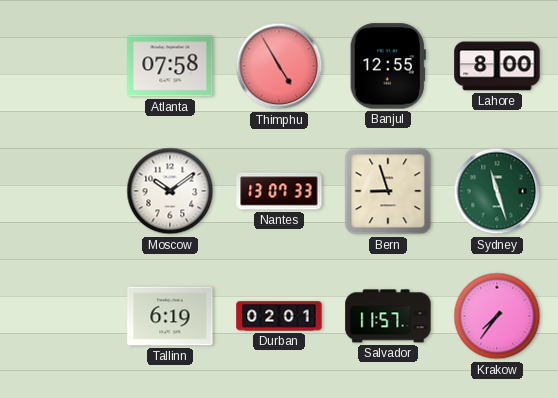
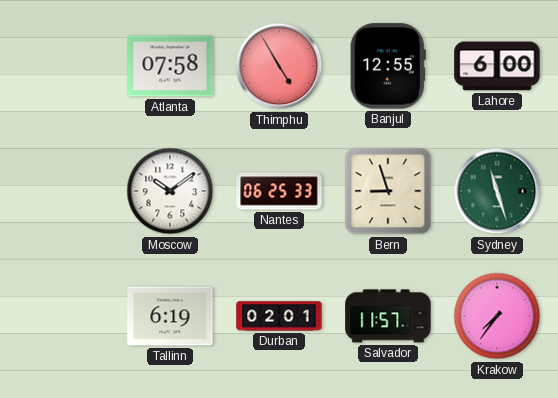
Lahore: 8:00 -> 6:00
Nantes: 13:07 -> 06:25
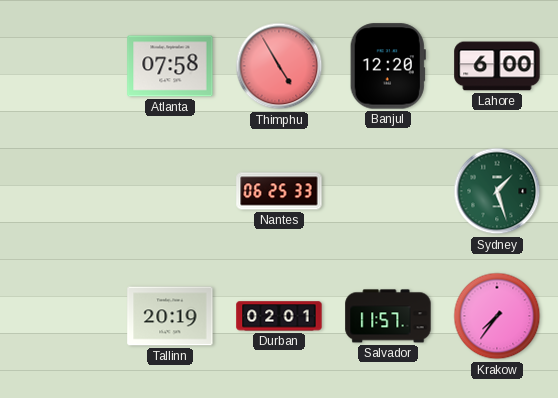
Banjul: 12:55 -> 12:20
Moscow: 10:09 -> none
Bern: 8:57 -> none
Sydney: 11:27 -> 1:27
Tallinn: 6:19 -> 20:19
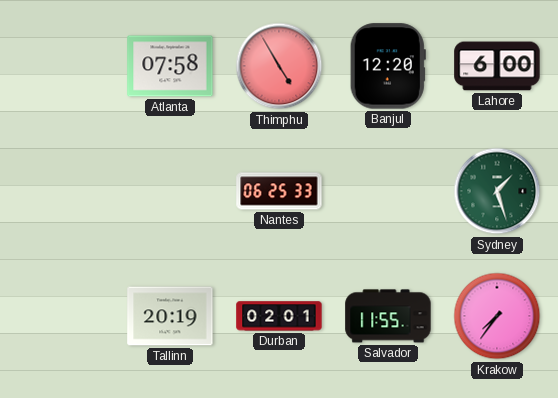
Salvador: 11:57 -> 11:55
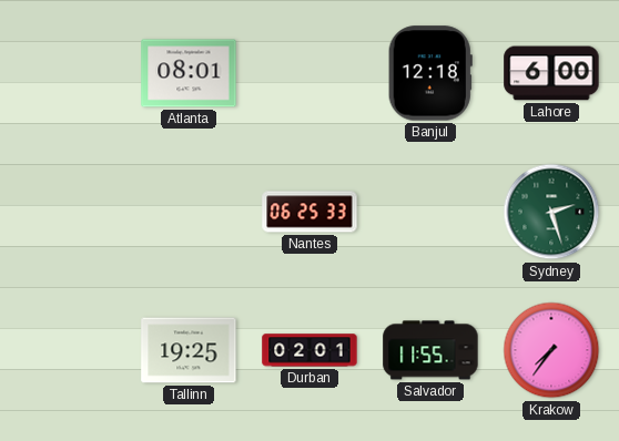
Atlanta: 07:58 -> 08:01
Thimphu: 4:55 -> none
Banjul: 12:20 -> 12:18
Sydney: 1:27 -> 2:27
Tallinn: 20:19 -> 19:25
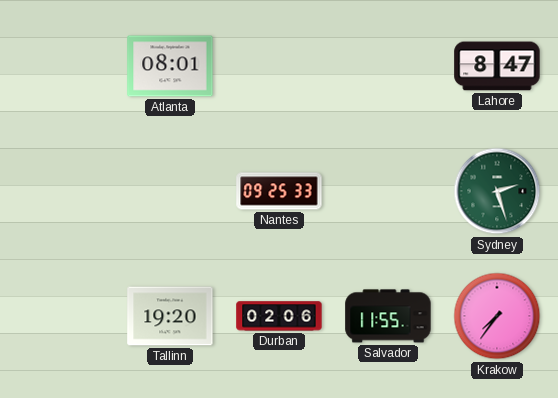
Banjul: 12:18 -> none
Lahore: 6:00 -> 8:47
Nantes: 06:25 -> 09:25
Tallinn: 19:25 -> 19:20
Durban: 02:01 -> 02:06
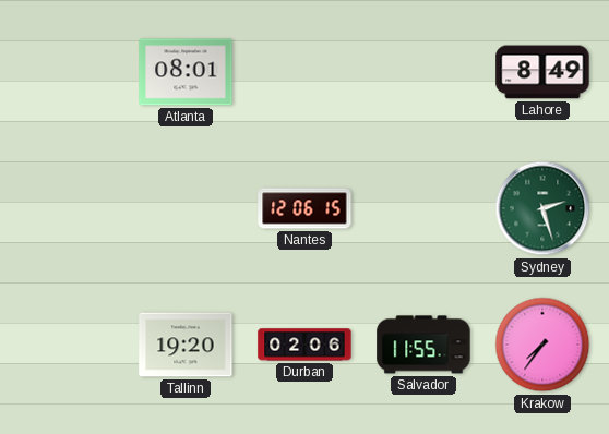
Lahore: 8:47 -> 8:49
Nantes: 09:25 -> 12:06
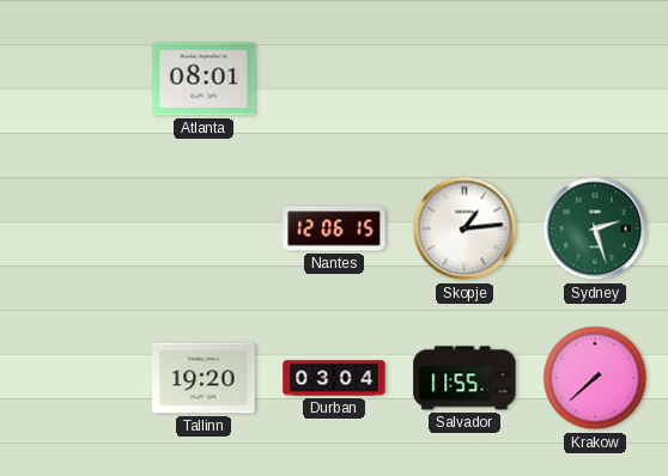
Lahore: 8:49 -> none
Skopje: none -> 1:14
Durban: 02:06 -> 03:04
Krakow: 7:36 -> 7:38
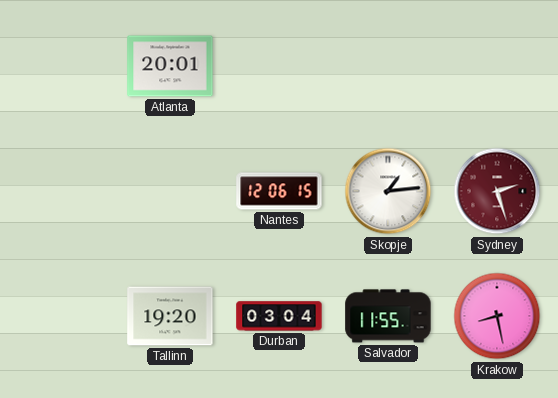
Atlanta: 08:01 -> 20:01
Sydney dial: green -> burgundy
Krakow: 7:38 -> 8:28
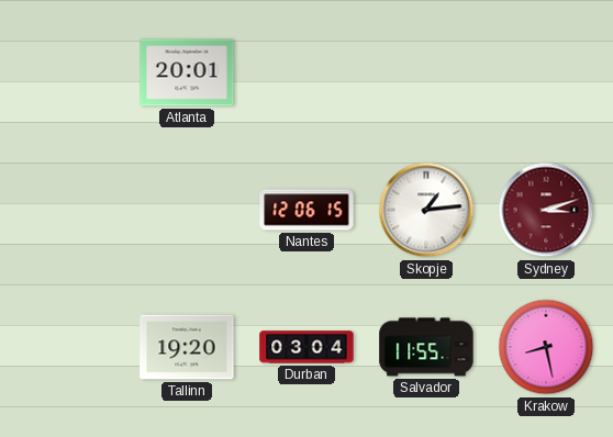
Sydney: 2:27 -> 3:12
